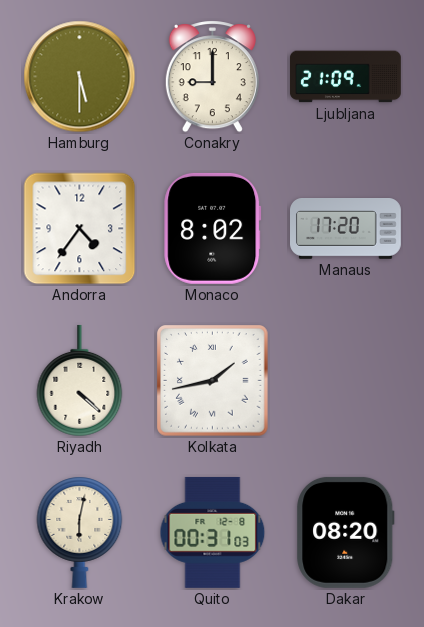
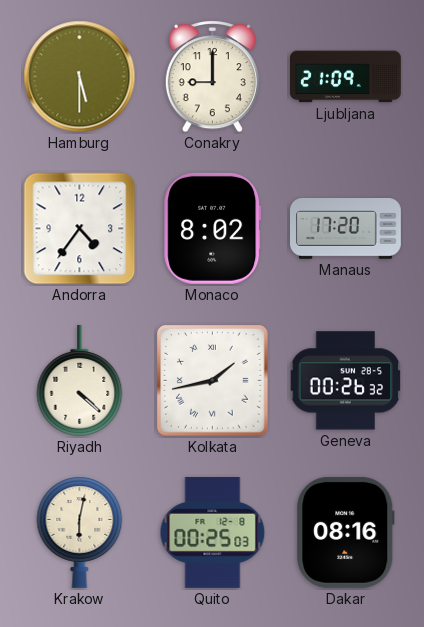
Geneva: none -> 00:26
Quito: 00:31 -> 00:25
Dakar: 08:20 -> 08:16
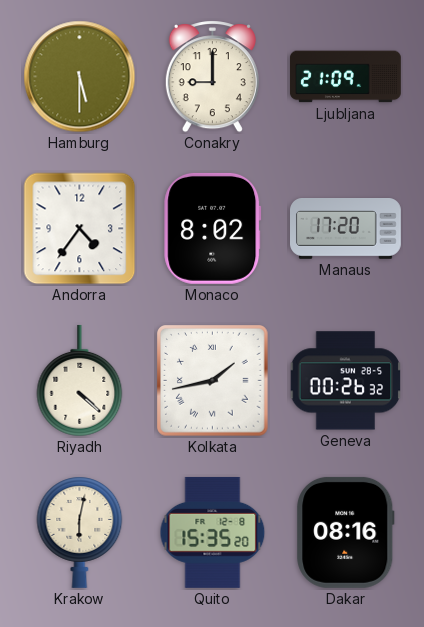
Quito: 00:25 -> 15:35
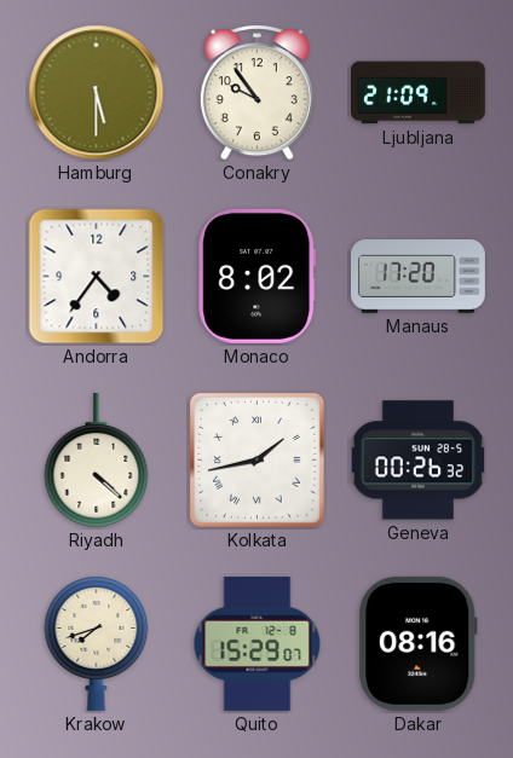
Conakry: 9:00 -> 9:54
Krakow: 6:02 -> 7:42
Quito: 15:35 -> 15:29
